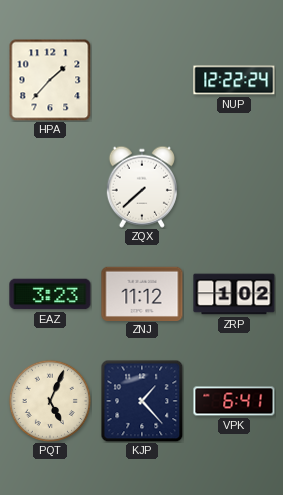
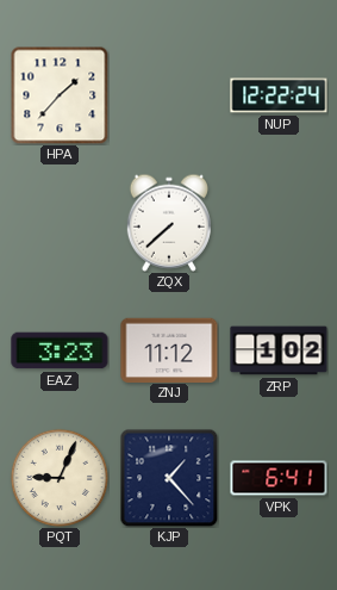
PQT: 5:04 -> 9:04
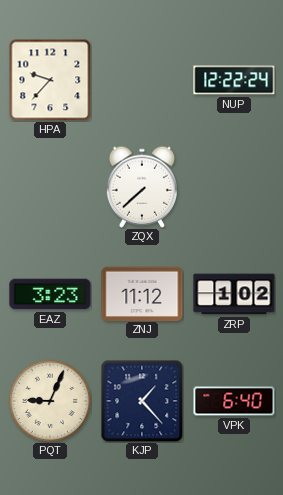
HPA: 1:37 -> 9:37
VPK: 6:41 -> 6:40
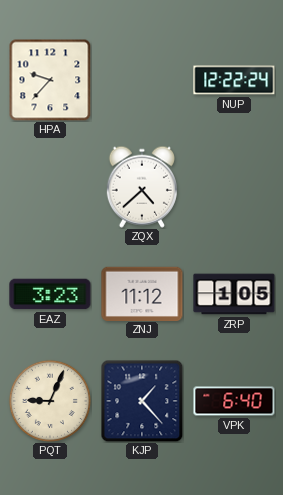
ZQX: 7:38 -> 4:38
ZRP: 1:02 -> 1:05
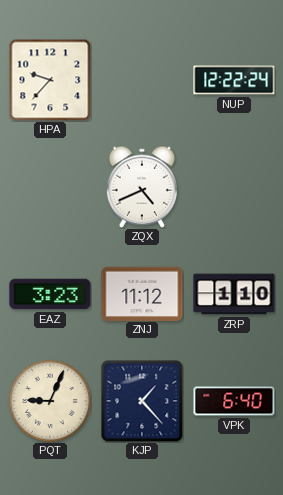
ZQX: 4:38 -> 4:41
ZRP: 1:05 -> 1:10
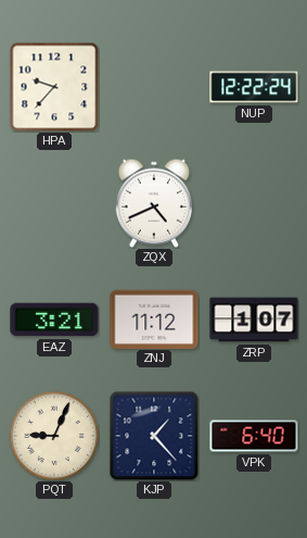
EAZ: 3:23 -> 3:21
ZRP: 1:10 -> 1:07
